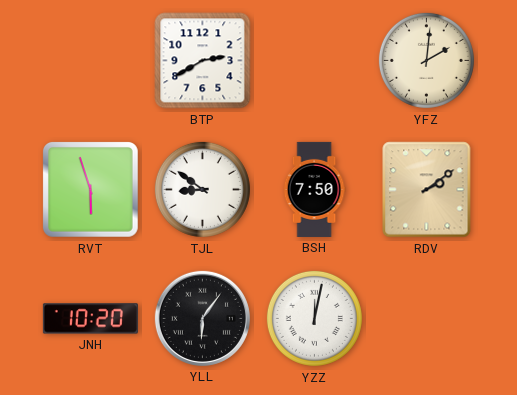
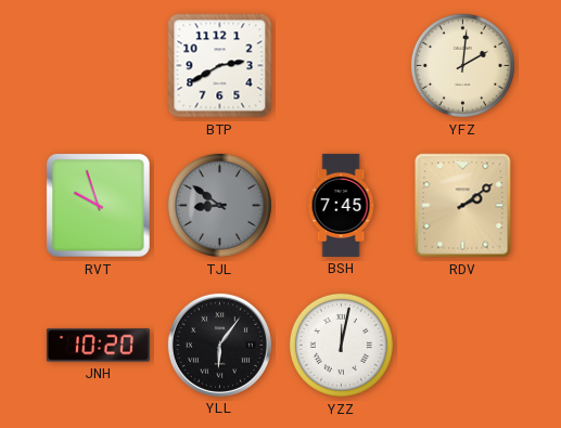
RVT: 5:57 -> 9:57
TJL dial: white -> grey
BSH: 7:50 -> 7:45
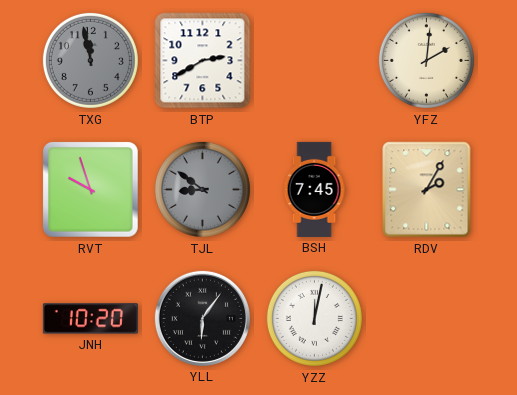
TXG: none -> 11:58
RDV: 2:09 -> 2:05
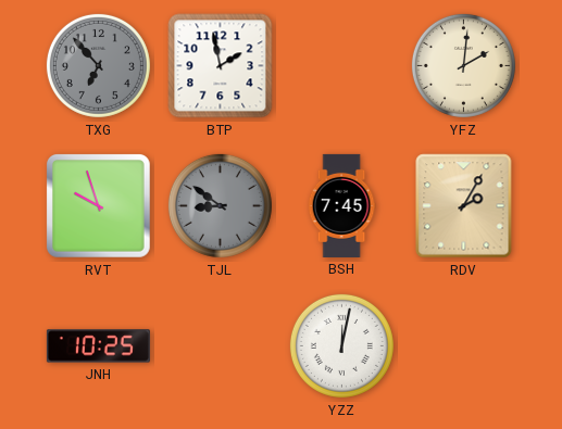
TXG: 11:58 -> 6:53
BTP: 2:40 -> 1:58
JNH: 10:20 -> 10:25
YLL: 6:06 -> none
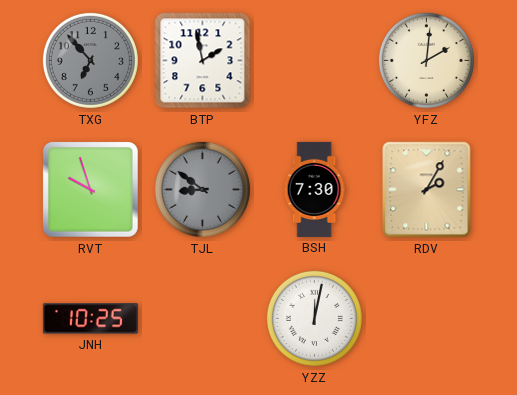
BSH: 7:45 -> 7:30
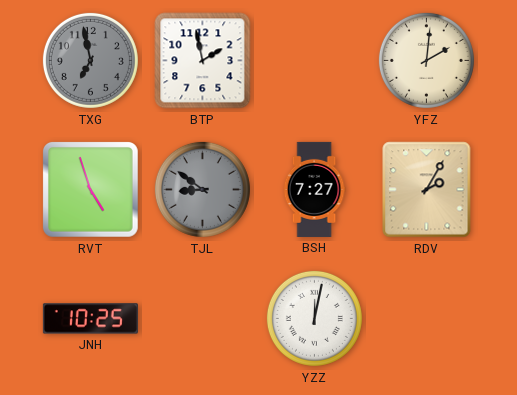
TXG: 6:53 -> 6:58
RVT: 9:57 -> 4:57
BSH: 7:30 -> 7:27
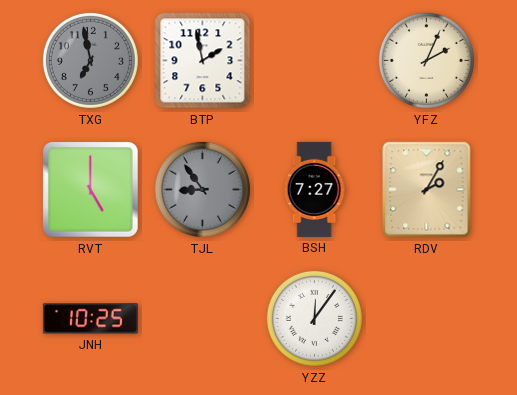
YFZ: 2:01 -> 2:04
RVT: 4:57 -> 5:00
TJL: 8:51 -> 8:54
YZZ: 12:02 -> 12:06
